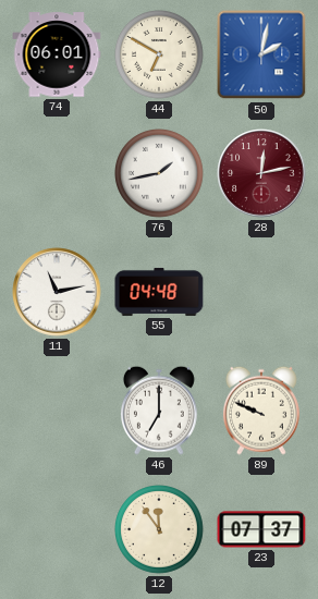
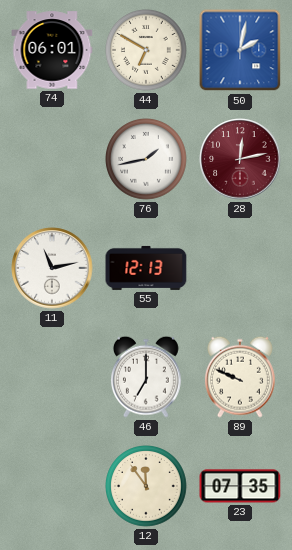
55: 04:48 -> 12:13
23: 07:37 -> 07:35
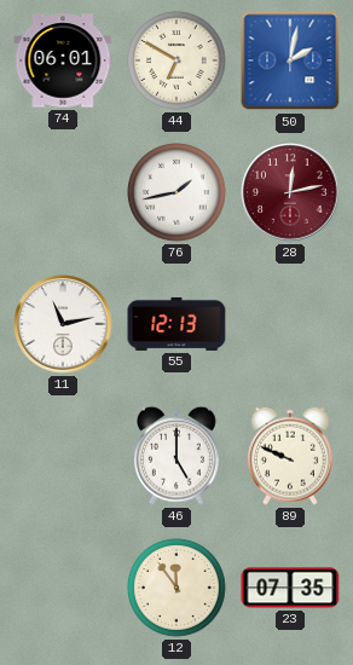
46: 7:00 -> 5:00
